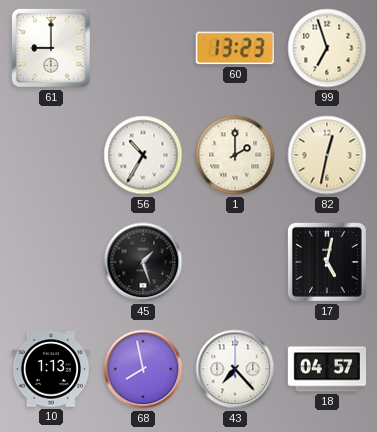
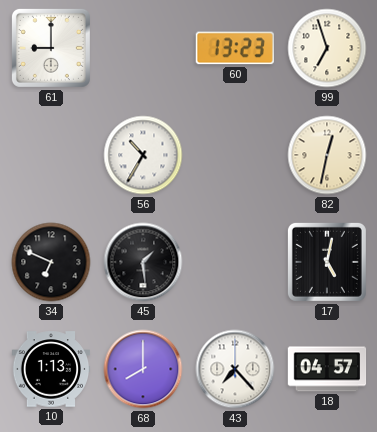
1: 2:00 -> none
34: none -> 6:49
45: 1:27 -> 1:29
68: 7:58 -> 8:00
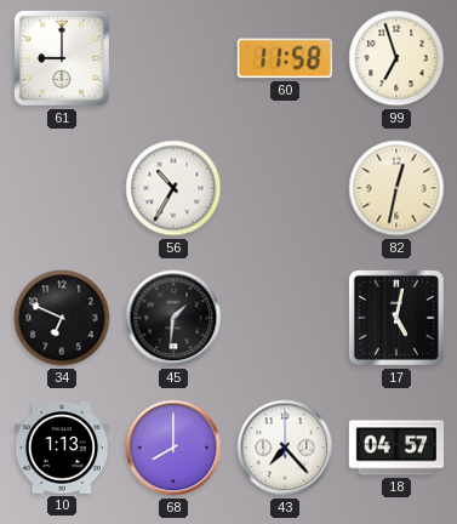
60: 13:23 -> 11:58
45: 1:29 -> 1:31
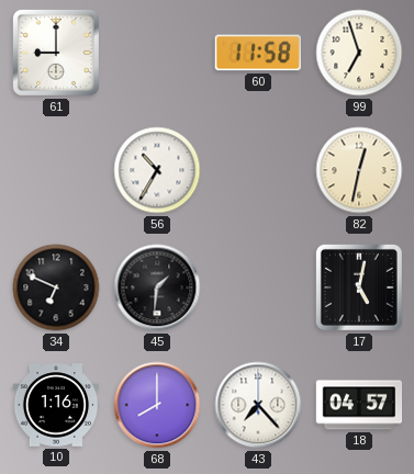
10: 1:13 -> 1:16
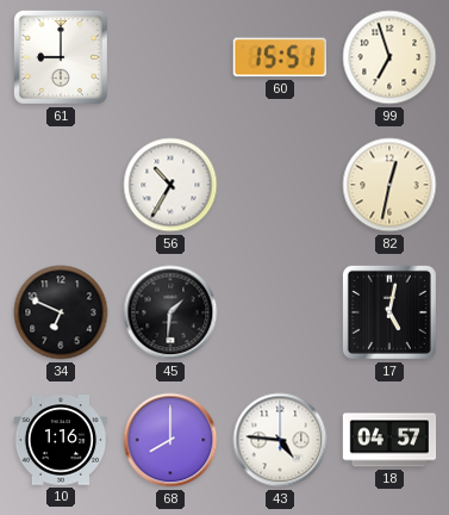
60: 11:58 -> 15:51
43: 7:23 -> 4:46
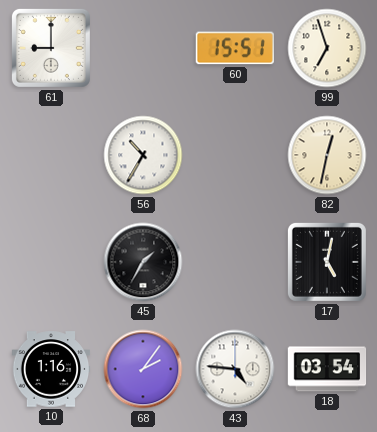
34: 6:49 -> none
45: 1:31 -> 1:35
68: 8:00 -> 2:06
18: 04:57 -> 03:54
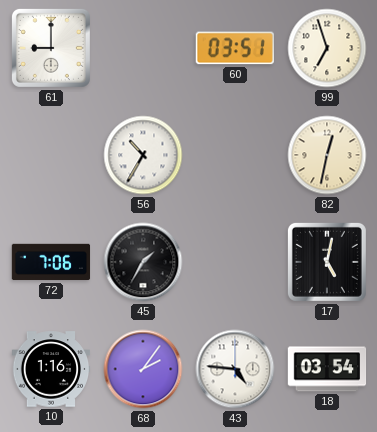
60: 15:51 -> 03:51
72: none -> 7:06
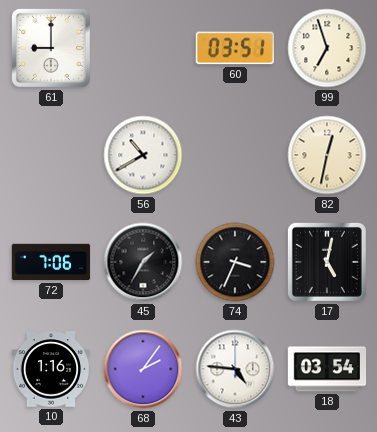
56: 10:35 -> 10:40
74: none -> 3:34
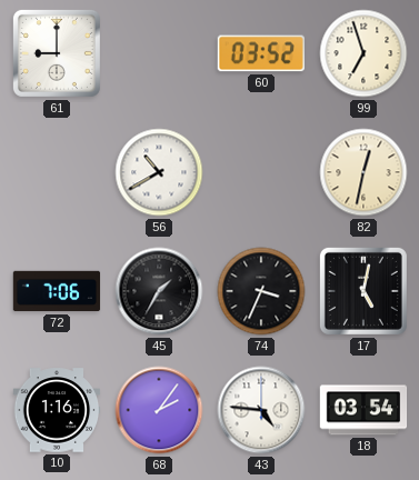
60: 03:51 -> 03:52
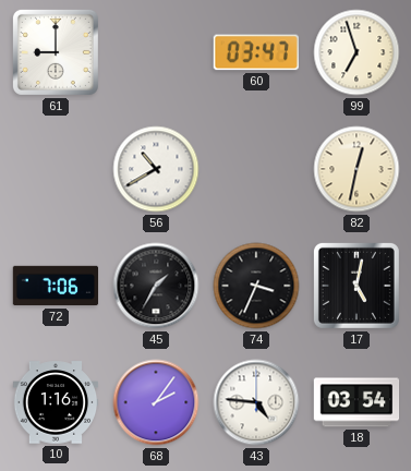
60: 03:52 -> 03:47
